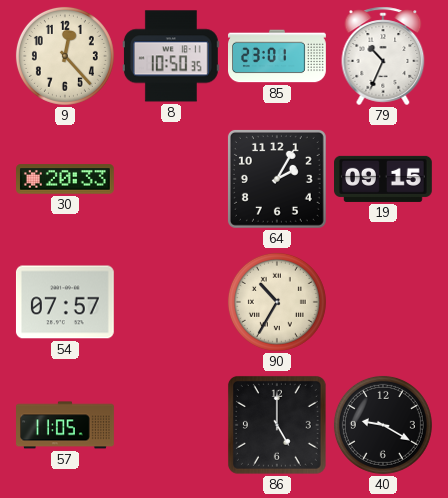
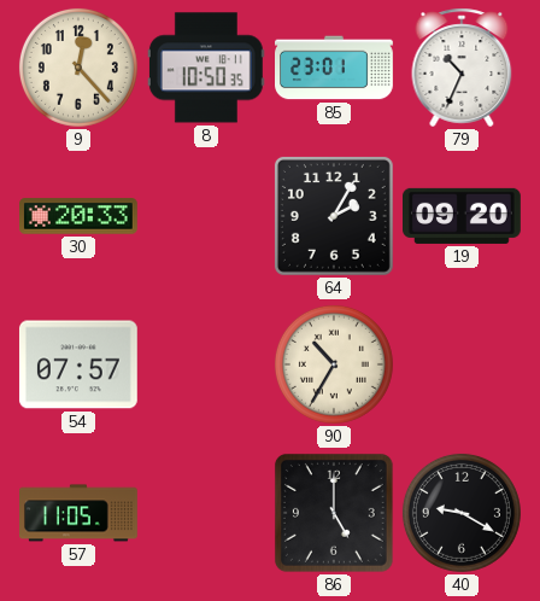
19: 09:15 -> 09:20
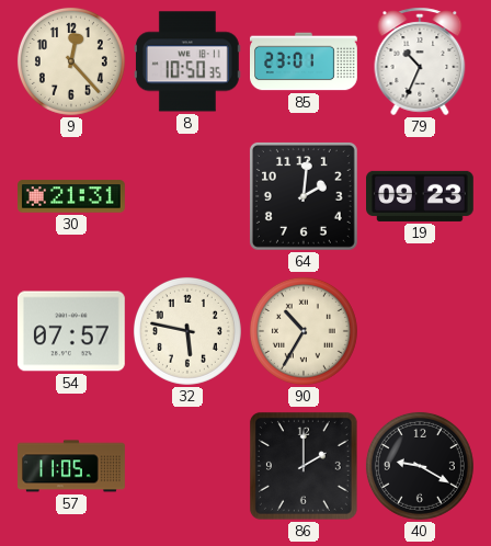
30: 20:33 -> 21:31
64: 2:05 -> 2:01
19: 09:20 -> 09:23
32: none -> 5:47
86: 5:00 -> 2:00
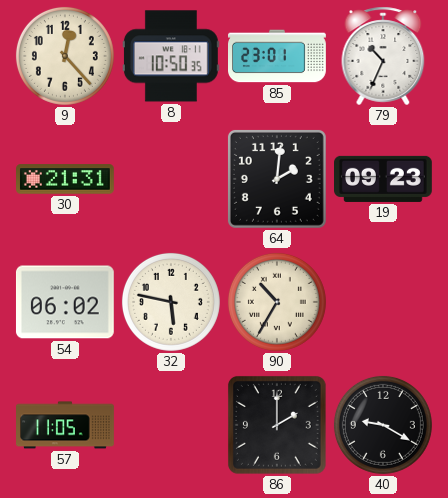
54: 07:57 -> 06:02
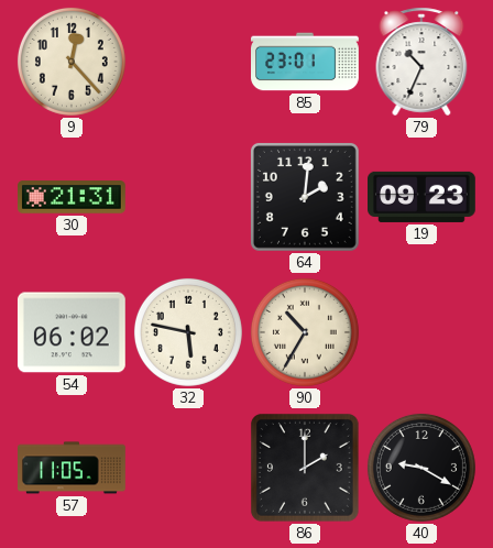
8: 10:50 -> none
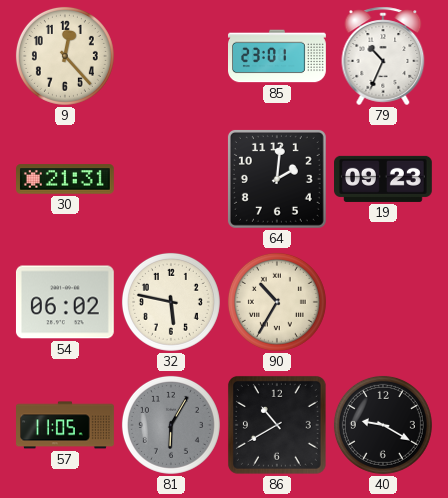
81: none -> 6:05
86: 2:00 -> 10:40
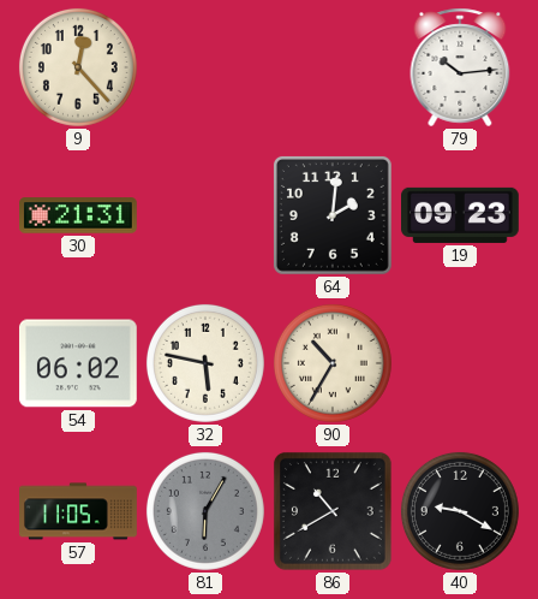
85: 23:01 -> none
79: 10:34 -> 10:14
